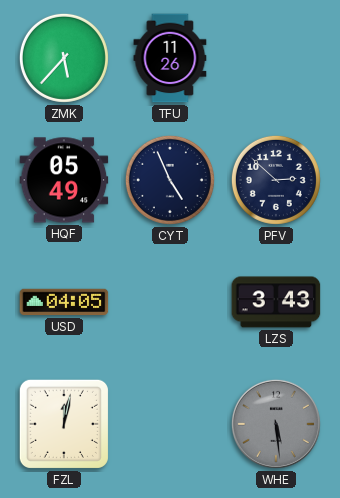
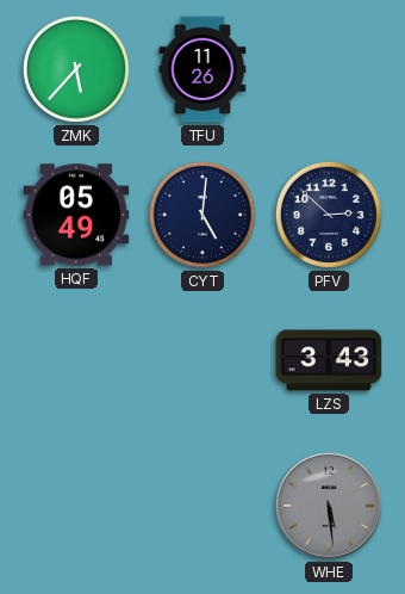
CYT: 4:56 -> 5:01
USD: 04:05 -> none
FZL: 12:02 -> none
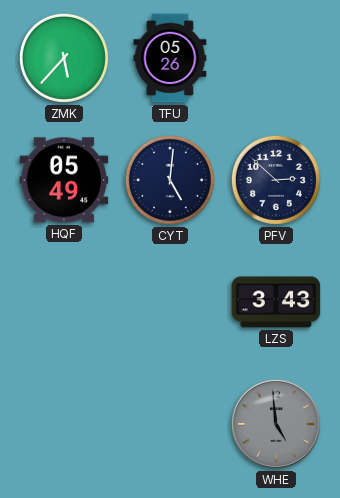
TFU: 11:26 -> 05:26
WHE: 5:29 -> 4:59
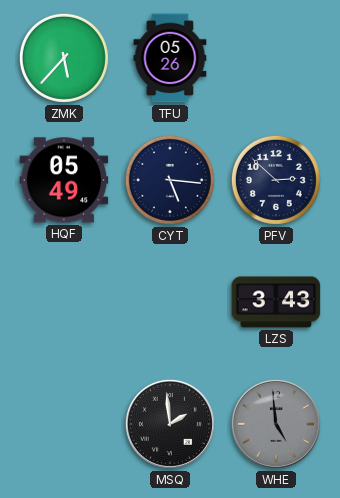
CYT: 5:01 -> 5:16
MSQ: none -> 1:59
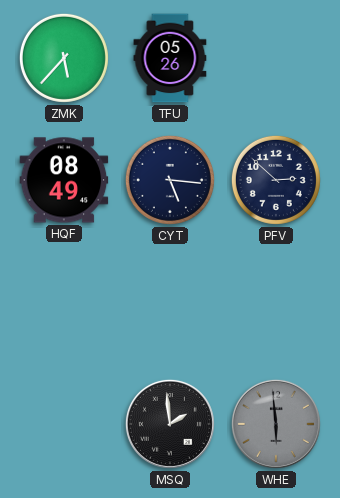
HQF: 05:49 -> 08:49
LZS: 3:43 -> none
WHE: 4:59 -> 5:59
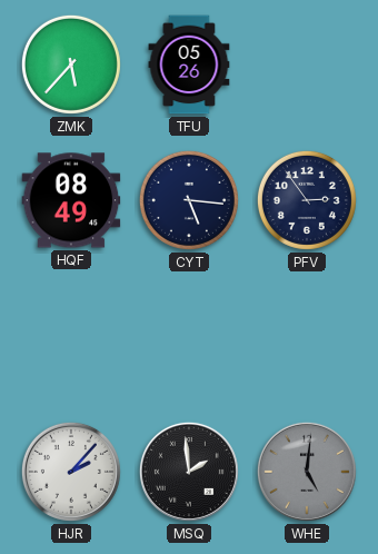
PFV: 2:52 -> 2:54
HJR: none -> 2:07
WHE: 5:59 -> 5:01
